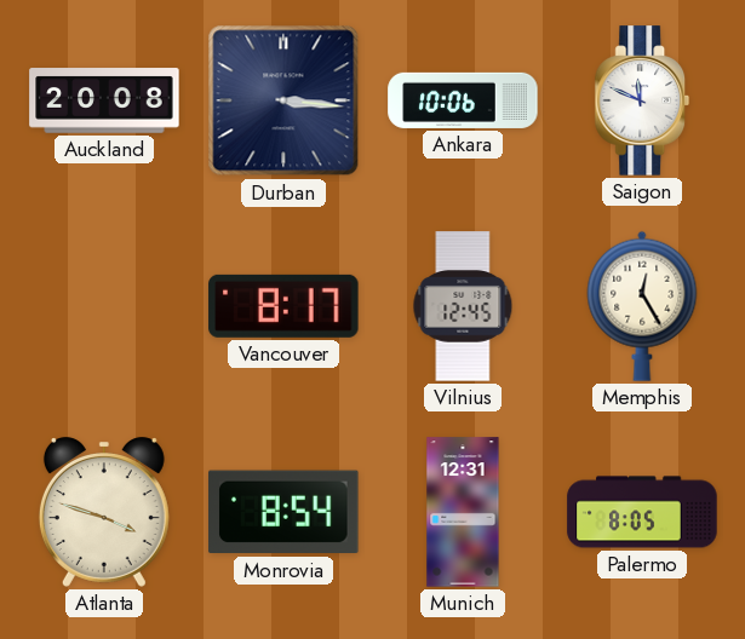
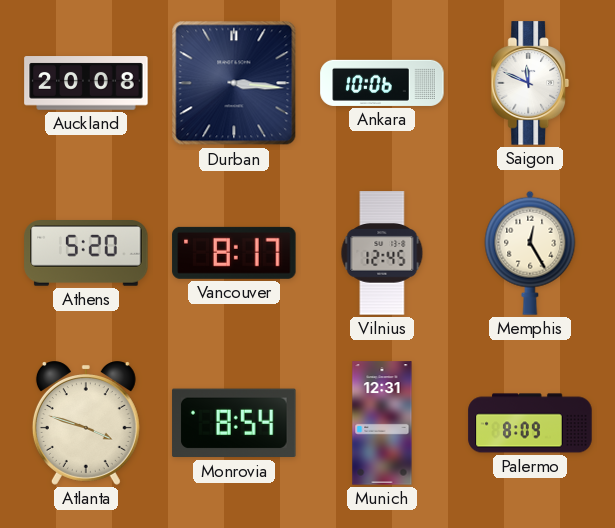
Athens: none -> 5:20
Palermo: 8:05 -> 8:09
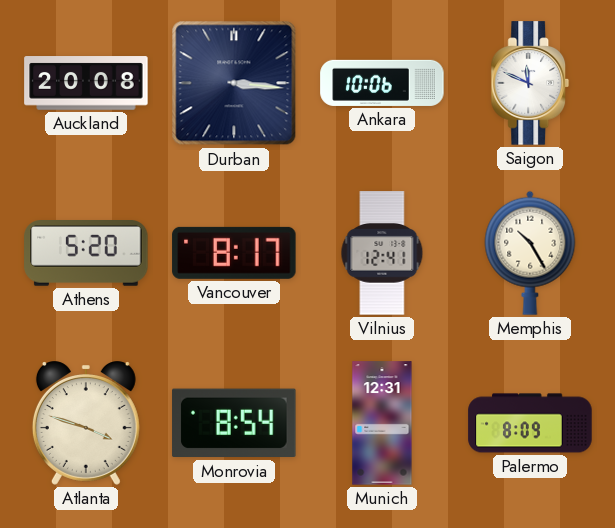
Vilnius: 12:45 -> 12:41
Memphis: 12:25 -> 10:25
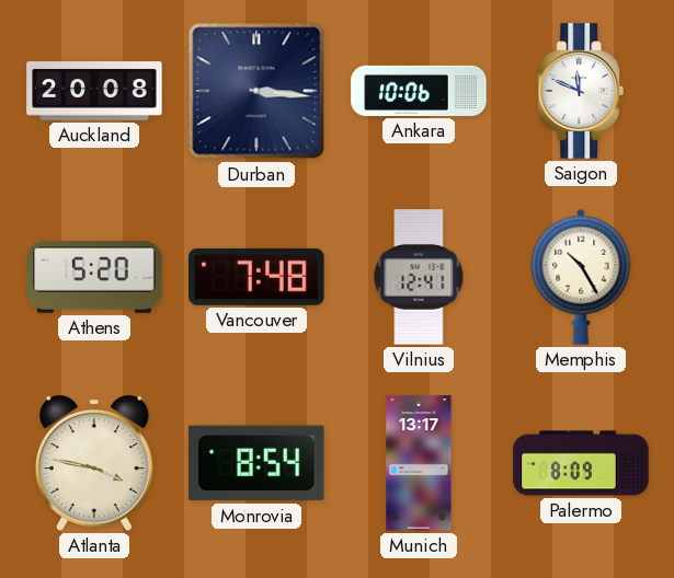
Vancouver: 8:17 -> 7:48
Atlanta: 3:48 -> 3:47
Munich: 12:31 -> 13:17
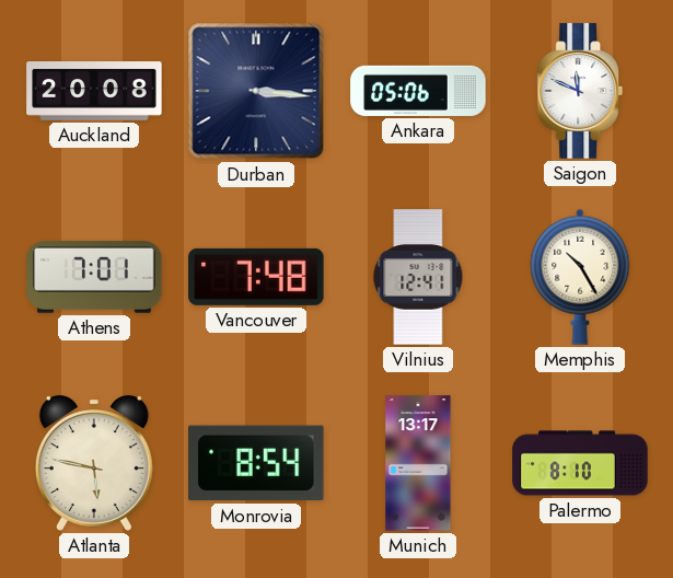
Ankara: 10:06 -> 05:06
Athens: 5:20 -> 7:01
Atlanta: 3:47 -> 5:47
Palermo: 8:09 -> 8:10
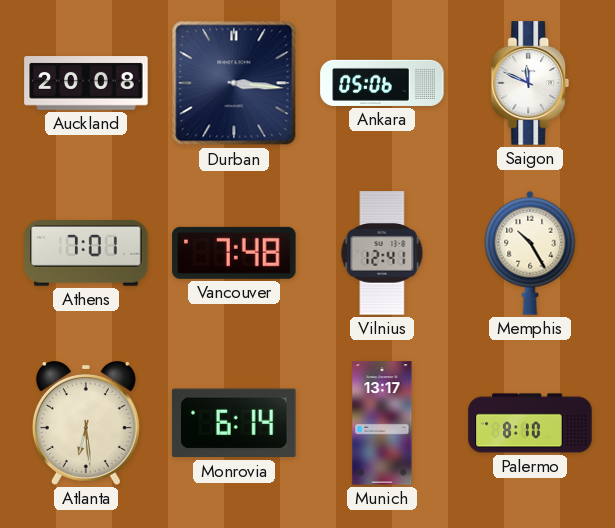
Atlanta: 5:47 -> 6:29
Monrovia: 8:54 -> 6:14
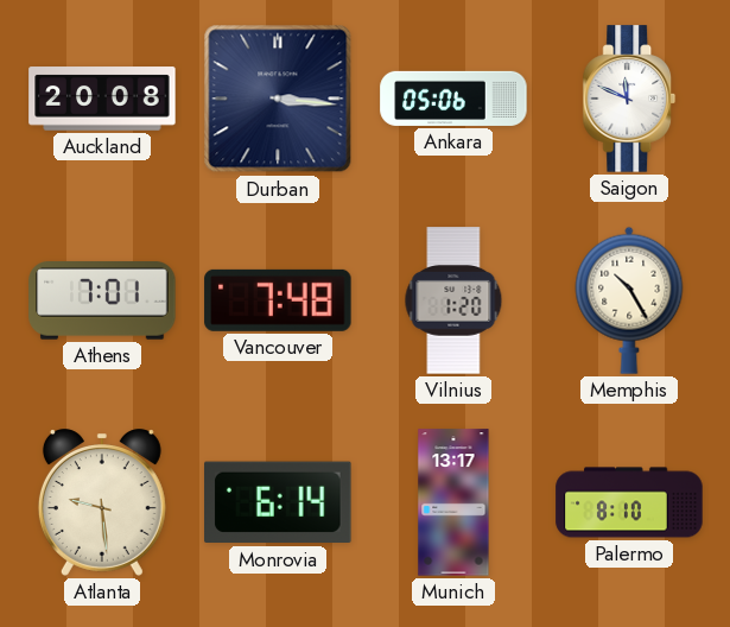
Vilnius: 12:41 -> 1:20
Atlanta: 6:29 -> 9:29
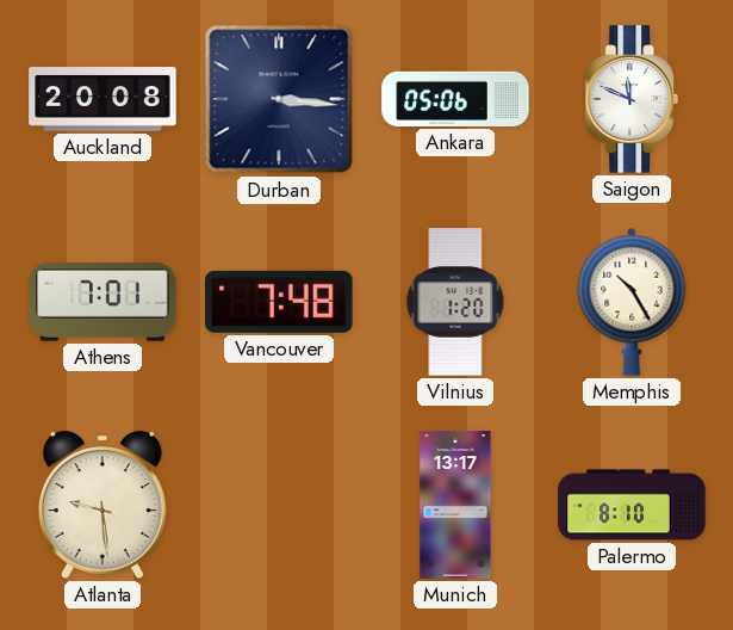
Monrovia: 6:14 -> none
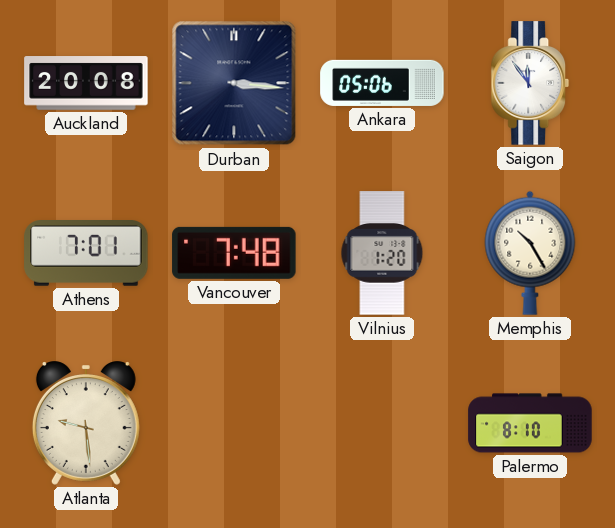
Saigon: 11:49 -> 11:54
Munich: 13:17 -> none
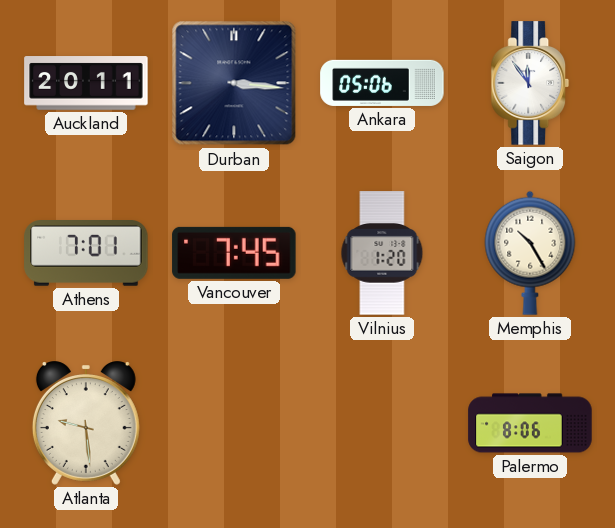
Auckland: 20:08 -> 20:11
Vancouver: 7:48 -> 7:45
Palermo: 8:10 -> 8:06
